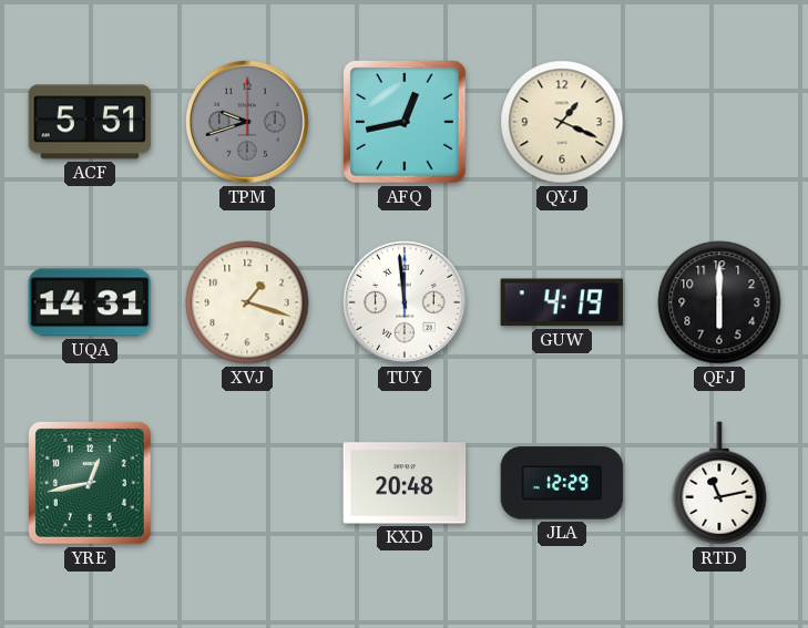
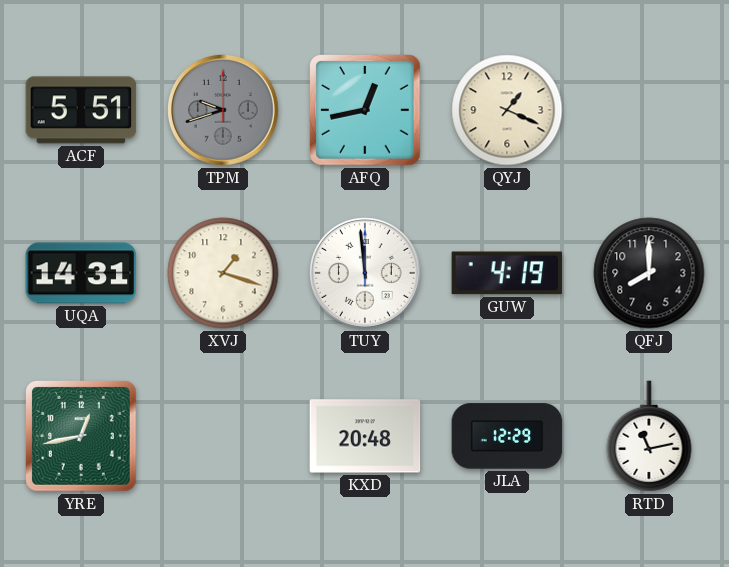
QFJ: 6:00 -> 8:00
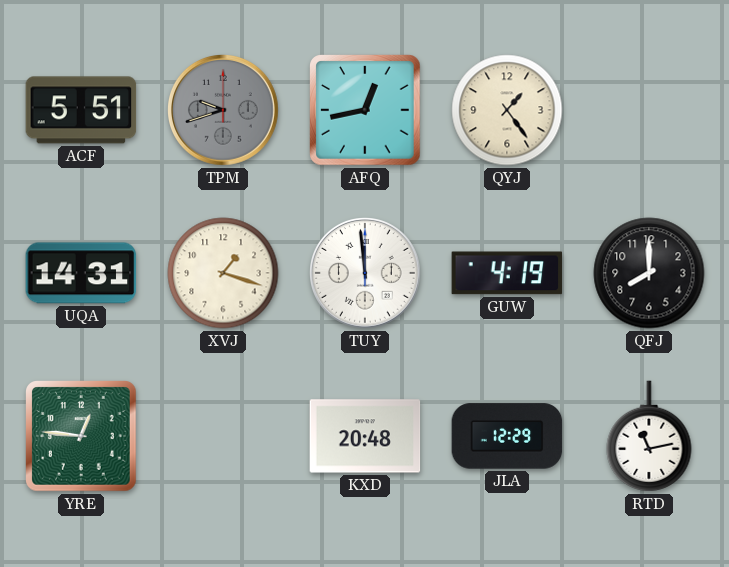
QYJ: 1:19 -> 1:24
YRE: 12:43 -> 12:46
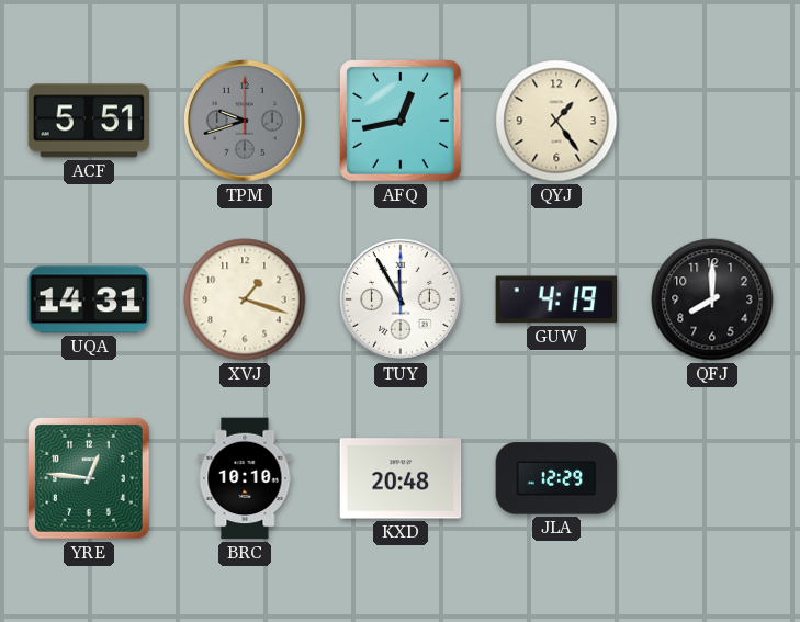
TUY: 11:59 -> 11:55
BRC: none -> 10:10
RTD: 11:13 -> none
